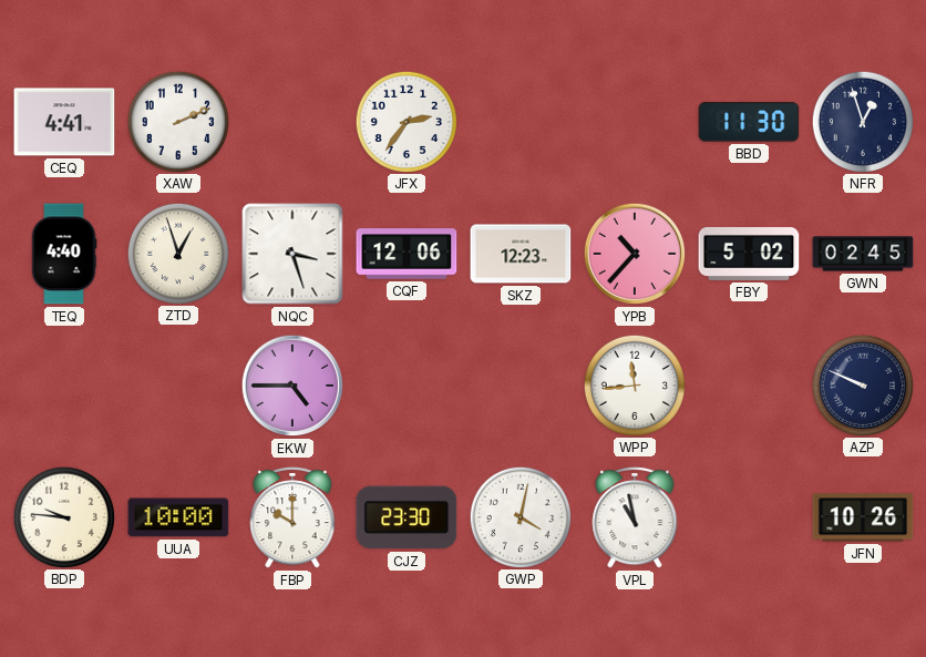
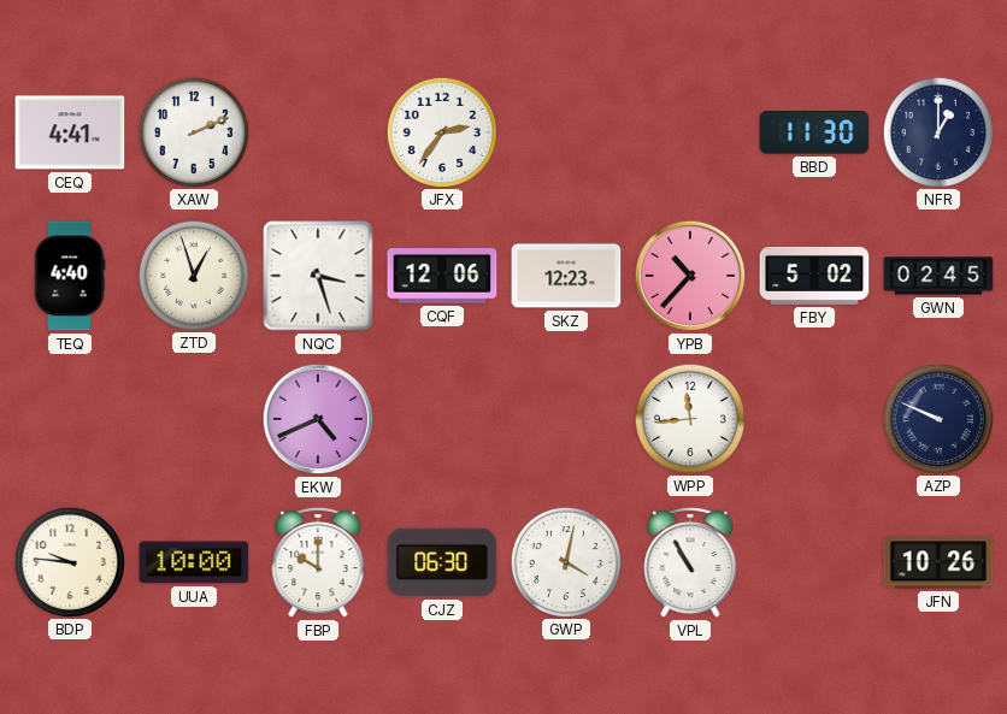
NFR: 12:57 -> 1:00
EKW: 4:45 -> 4:41
CJZ: 23:30 -> 06:30
VPL: 10:58 -> 10:55
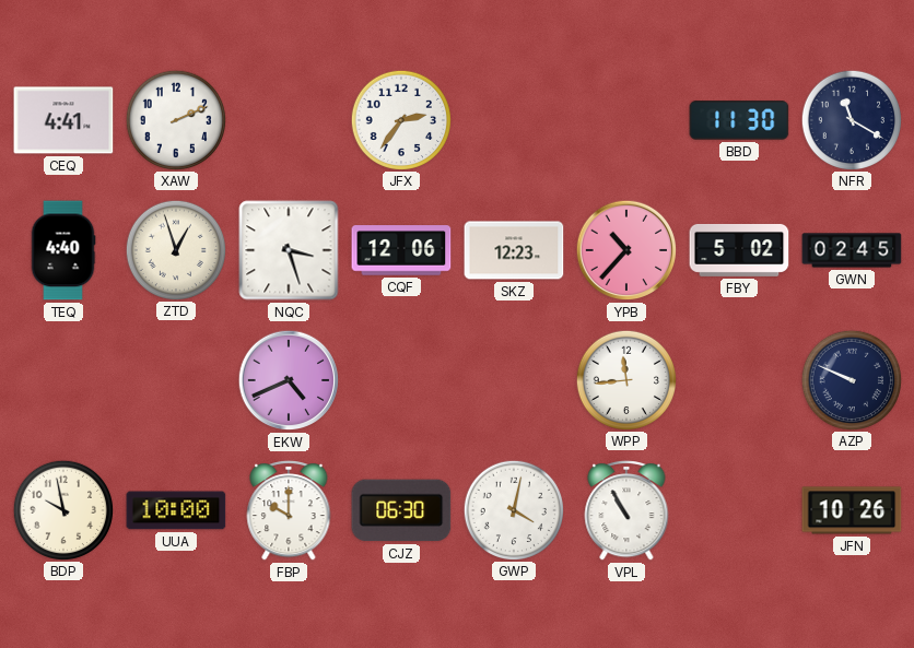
NFR: 1:00 -> 11:20
BDP: 9:46 -> 9:58
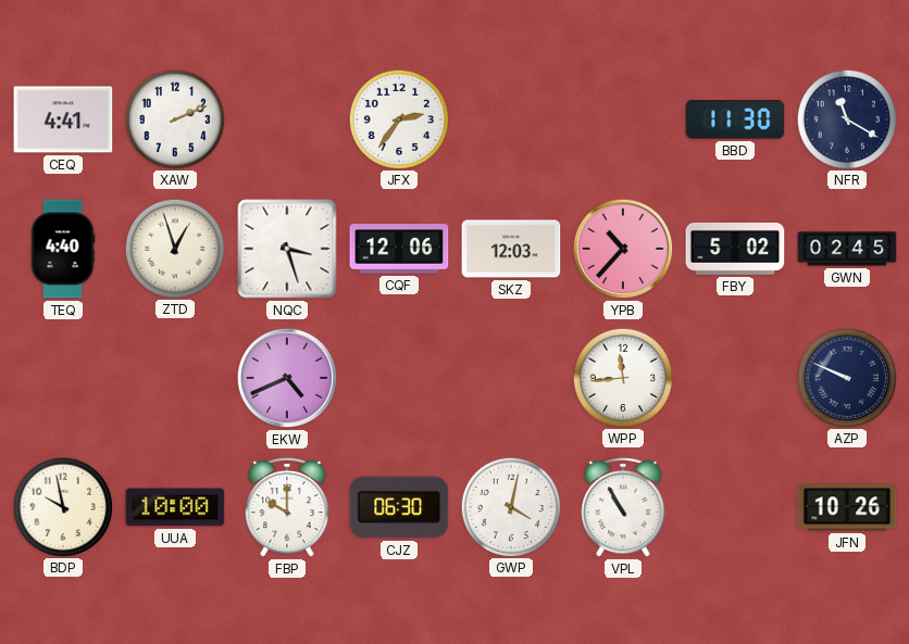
SKZ: 12:23 -> 12:03
